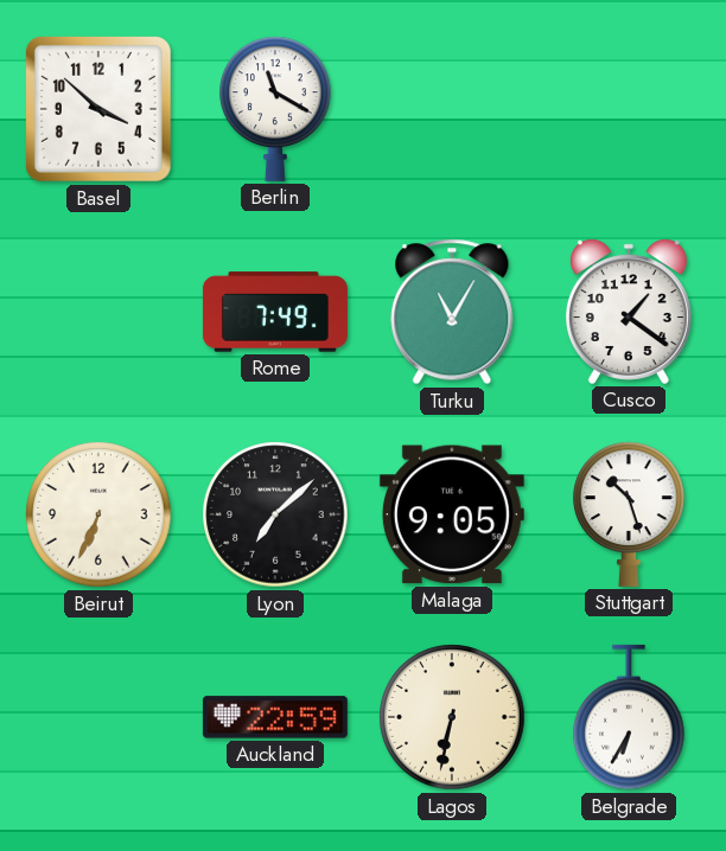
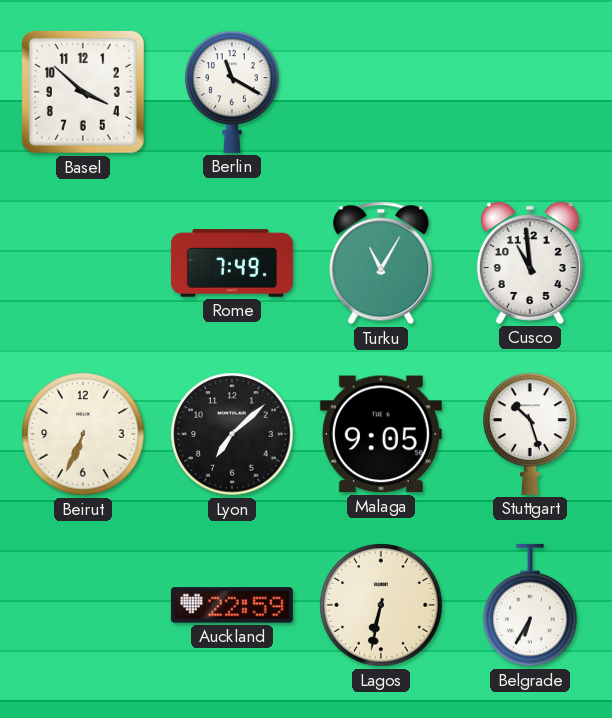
Cusco: 1:21 -> 10:59
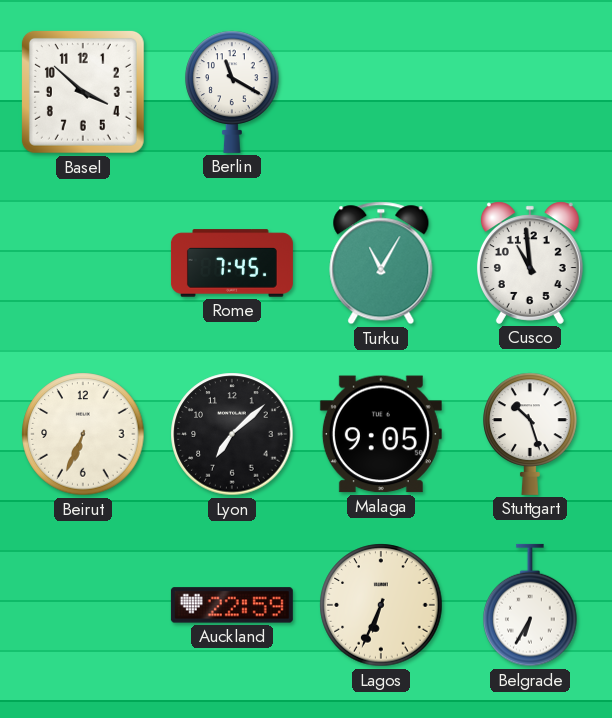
Rome: 7:49 -> 7:45
Lagos: 6:32 -> 6:34
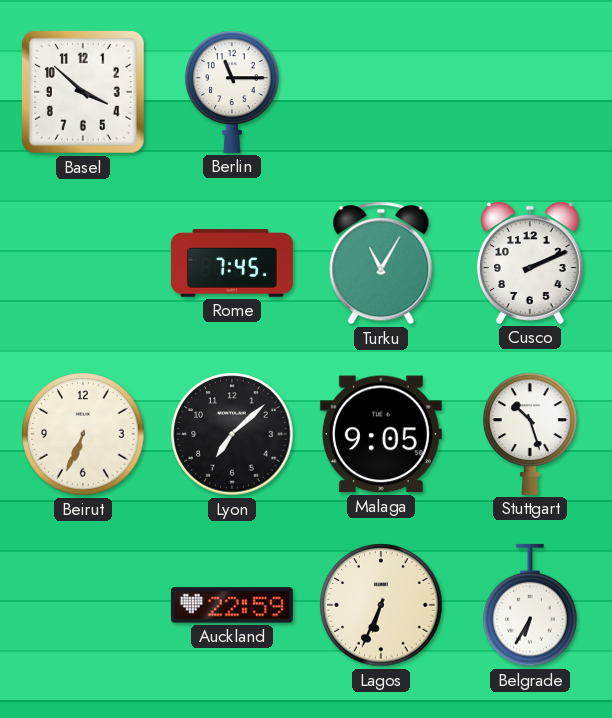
Berlin: 11:20 -> 11:15
Cusco: 10:59 -> 2:11
